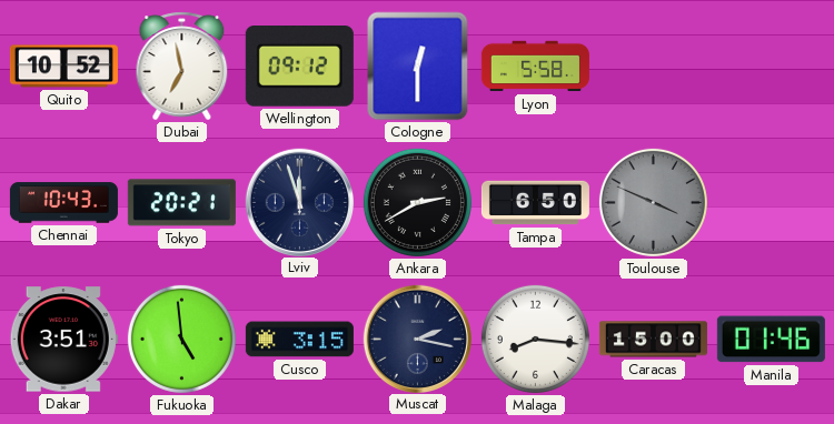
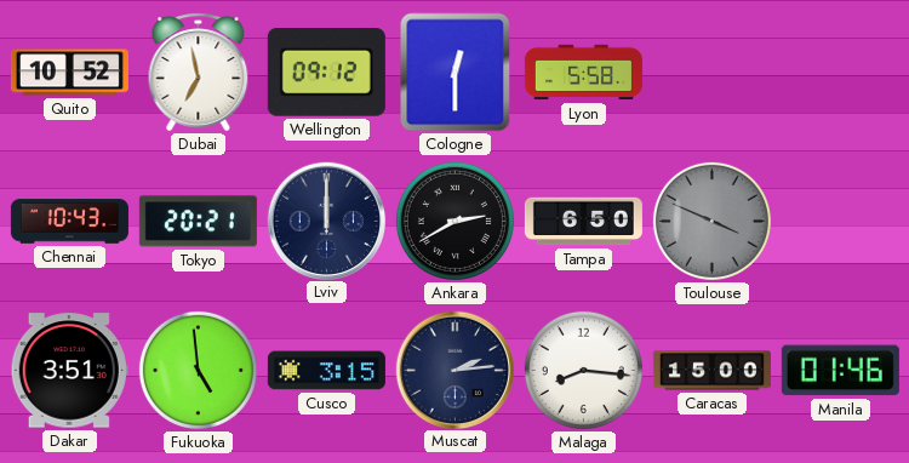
Lviv: 11:57 -> 12:00
Muscat: 2:17 -> 2:14
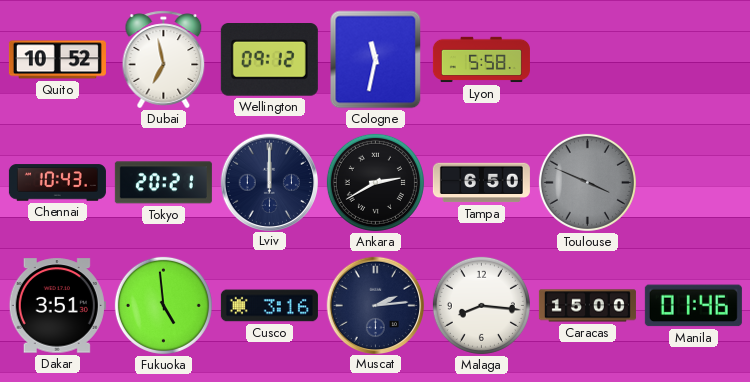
Cologne: 12:30 -> 11:32
Cusco: 3:15 -> 3:16
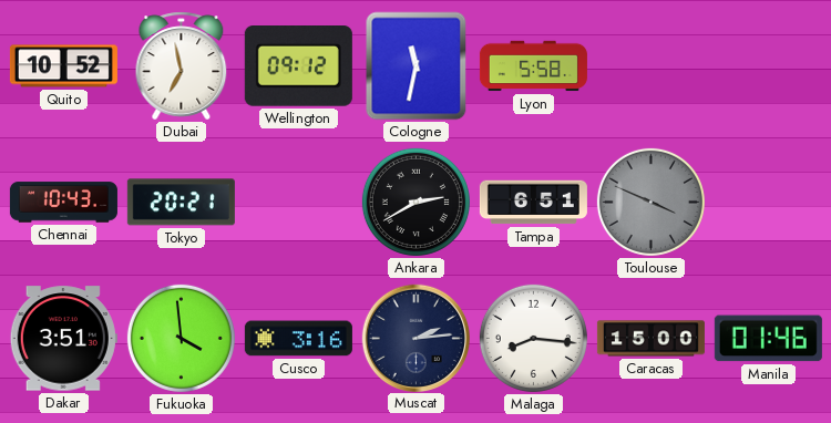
Lviv: 12:00 -> none
Tampa: 6:50 -> 6:51
Fukuoka: 4:59 -> 3:59
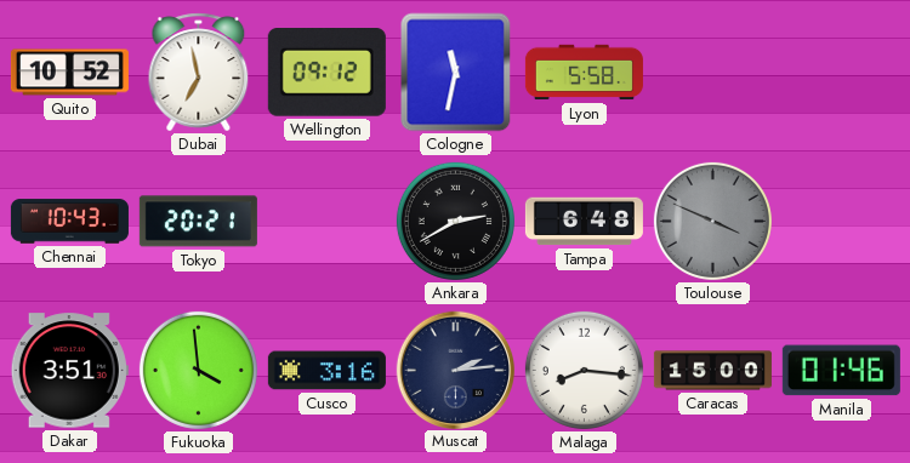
Tampa: 6:51 -> 6:48
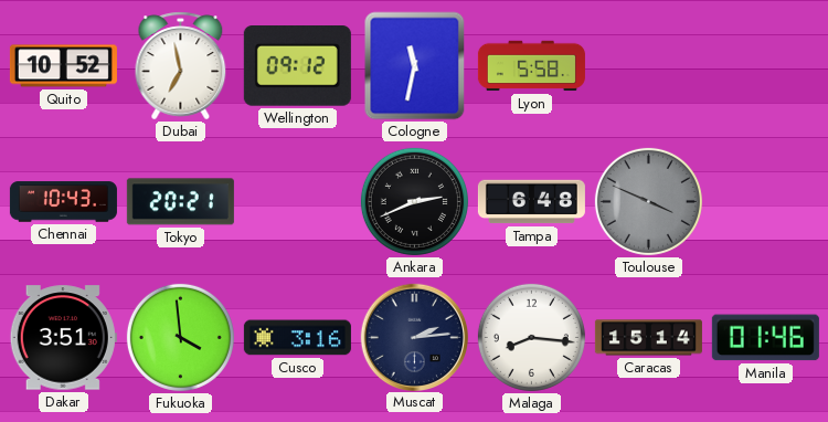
Ankara: 2:40 -> 2:41
Caracas: 15:00 -> 15:14
